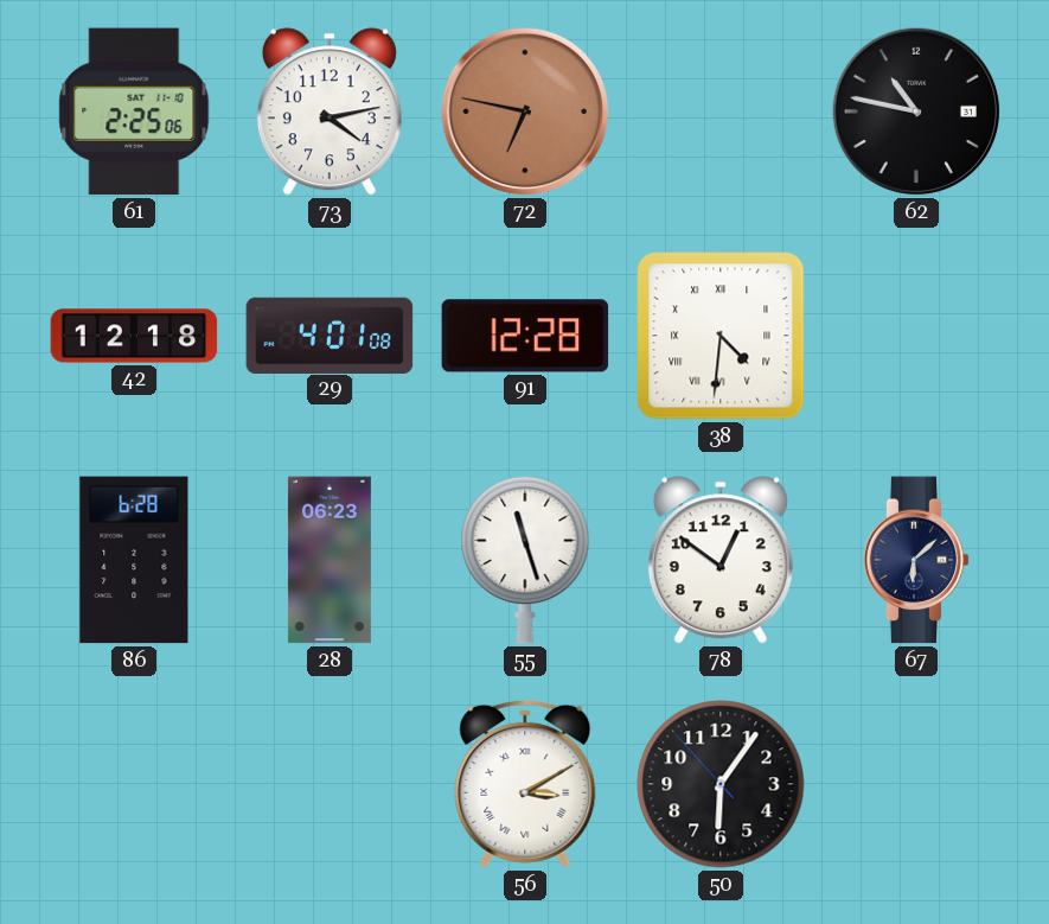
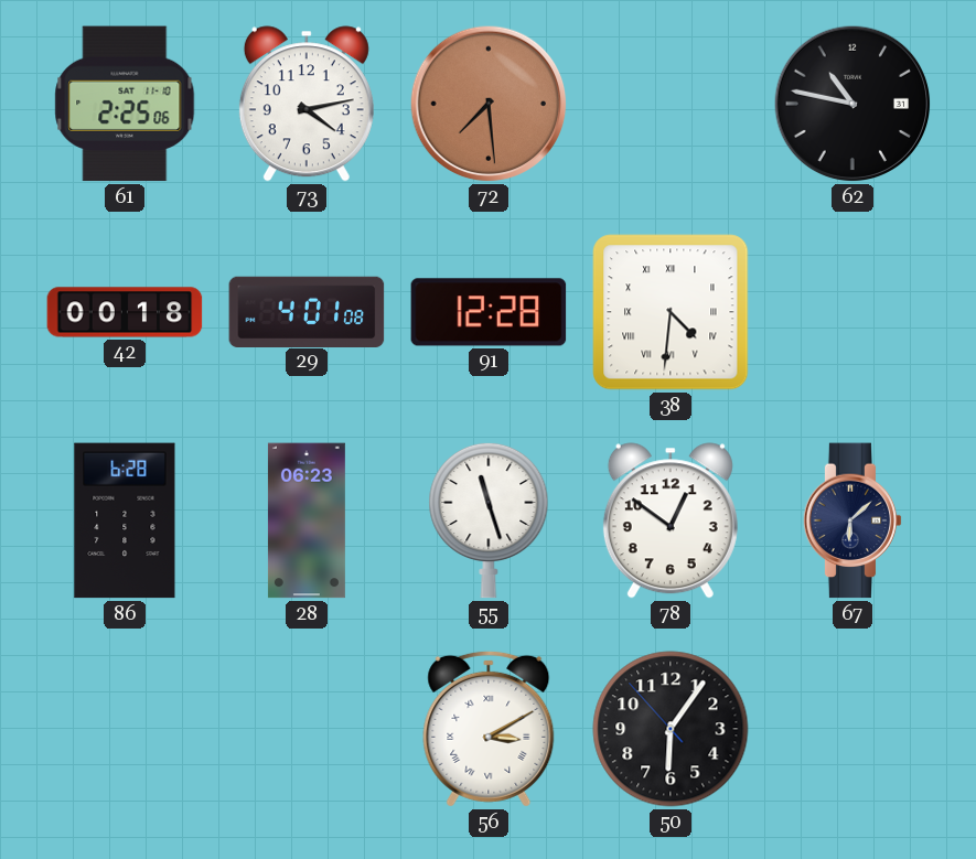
72: 6:47 -> 7:29
42: 12:18 -> 00:18
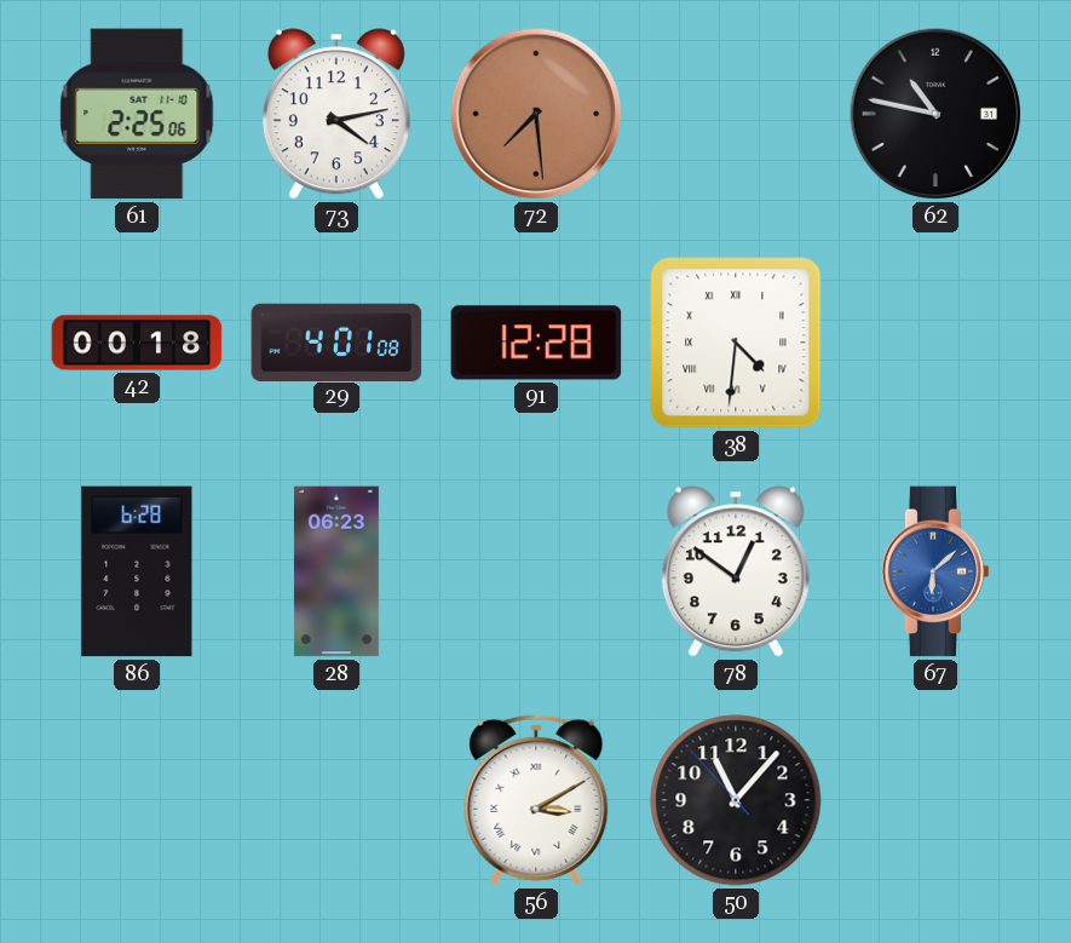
55: 11:27 -> none
67 dial: navy -> blue
50: 6:05 -> 11:06
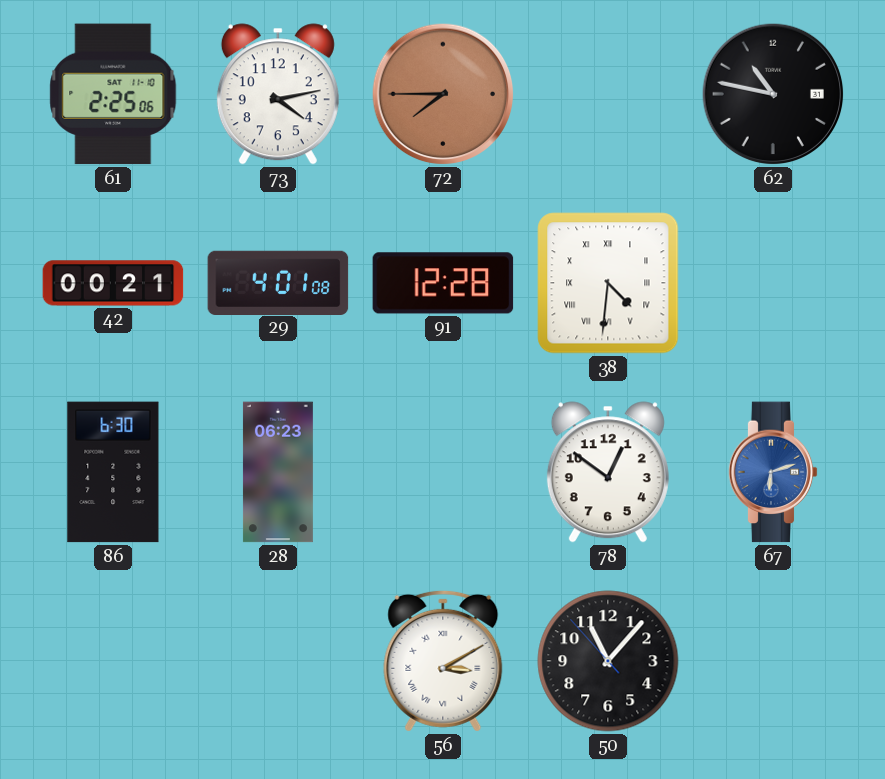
72: 7:29 -> 7:45
42: 00:18 -> 00:21
86: 6:28 -> 6:30
67: 6:08 -> 6:12
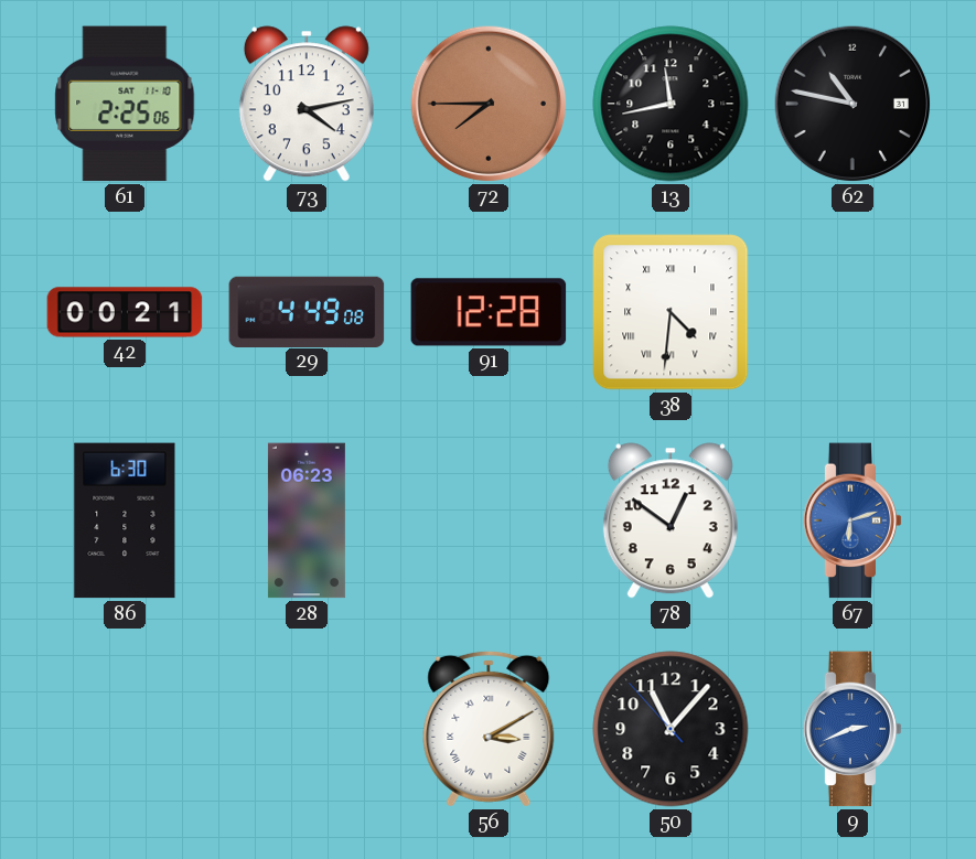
13: none -> 11:43
29: 4:01 -> 4:49
9: none -> 2:41
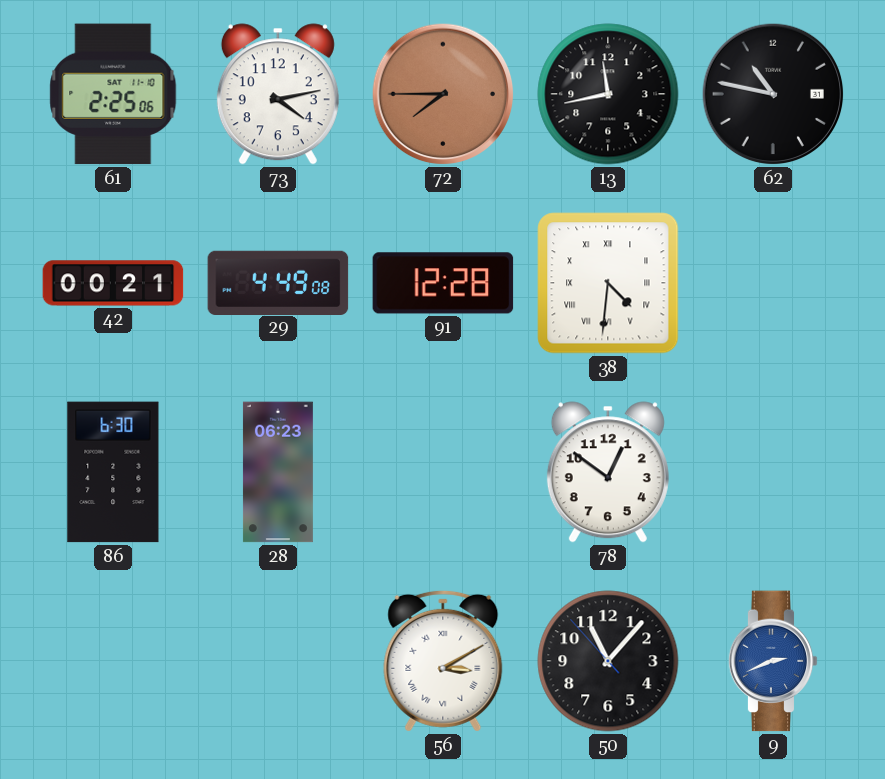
67: 6:12 -> none
